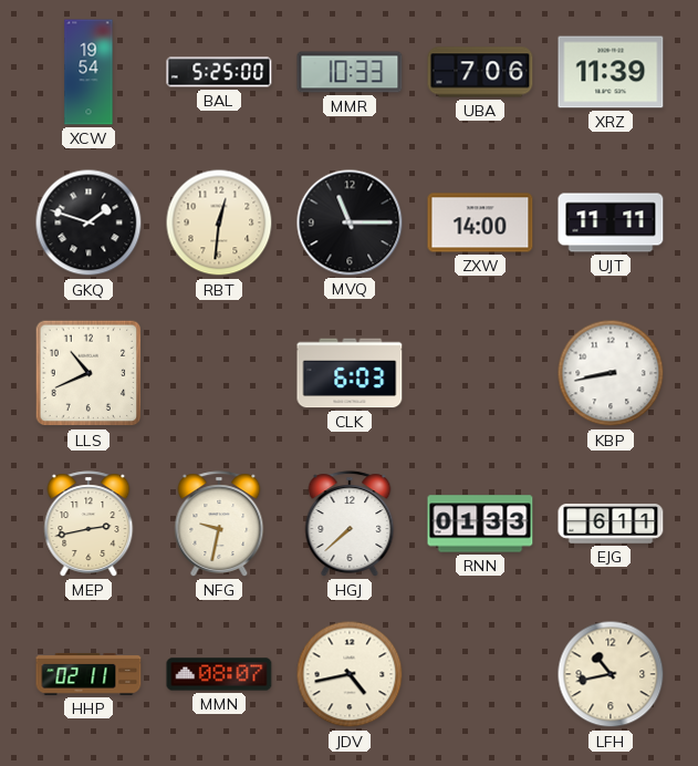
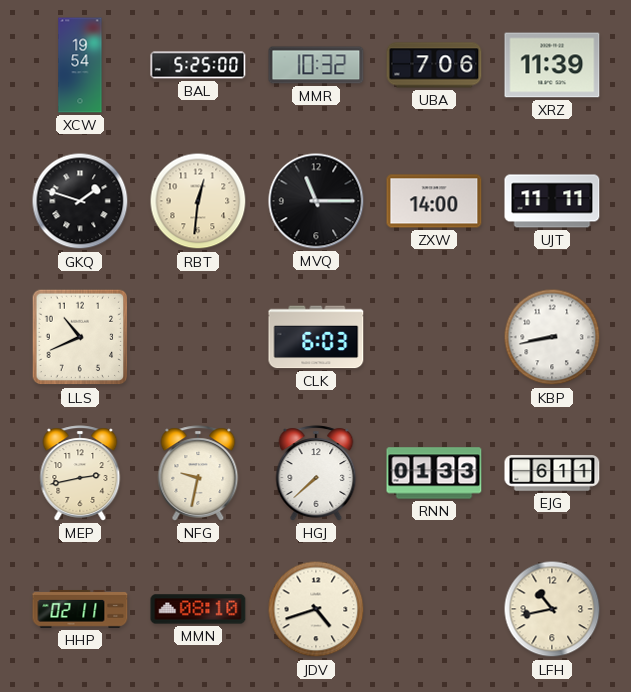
MMR: 10:33 -> 10:32
MMN: 08:07 -> 08:10
JDV: 4:43 -> 4:42
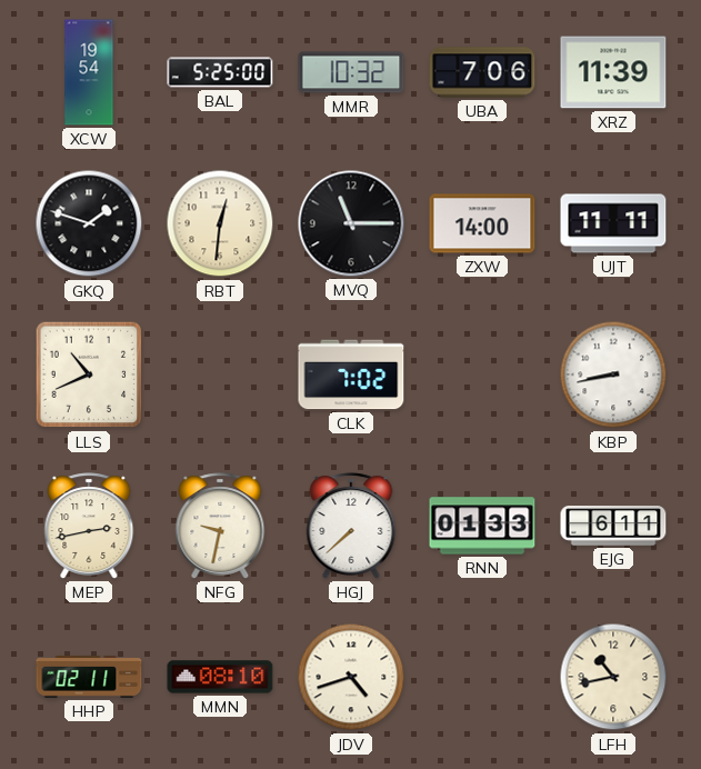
CLK: 6:03 -> 7:02
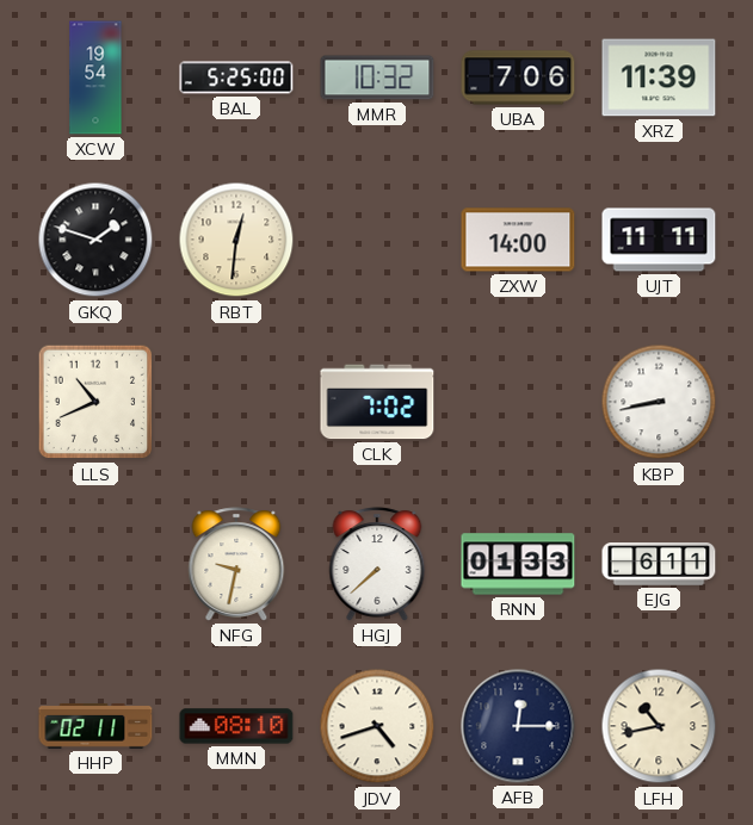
MVQ: 11:15 -> none
MEP: 2:43 -> none
AFB: none -> 12:15
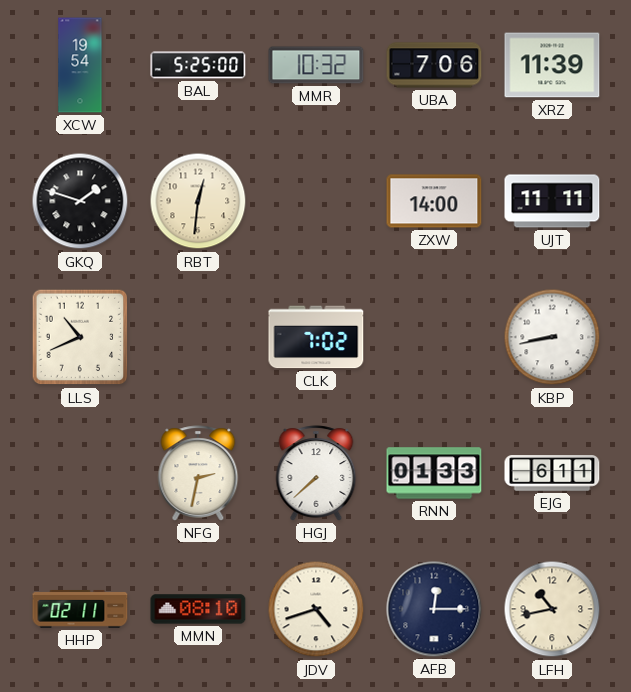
NFG: 9:32 -> 2:32
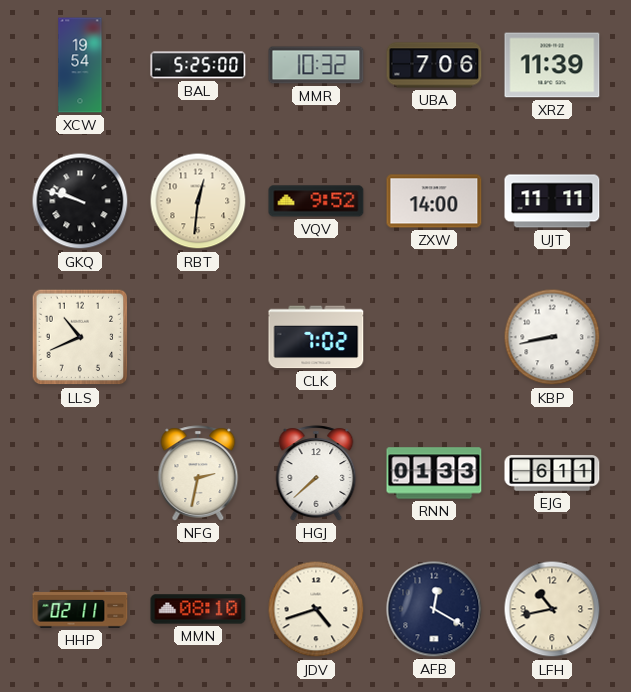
GKQ: 1:48 -> 9:48
VQV: none -> 9:52
AFB: 12:15 -> 12:20
